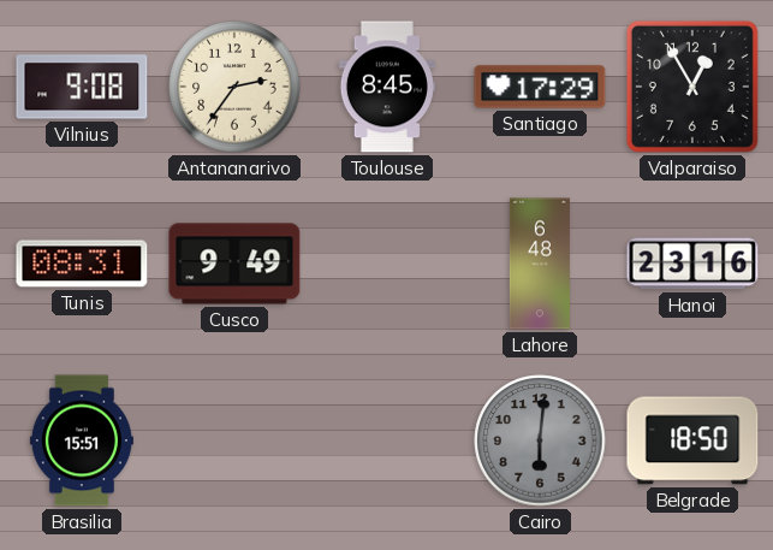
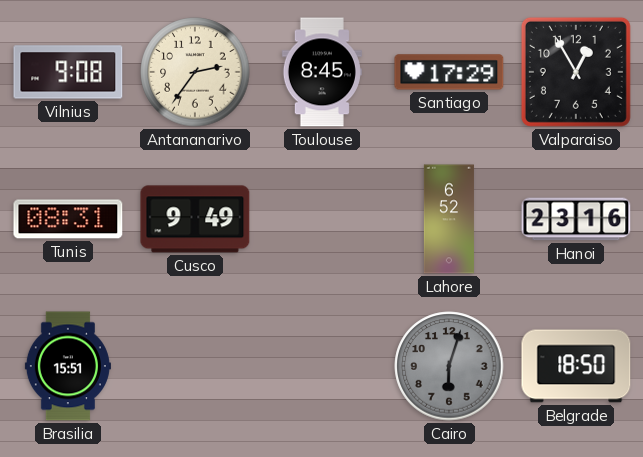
Lahore: 6:48 -> 6:52
Cairo: 6:01 -> 6:03
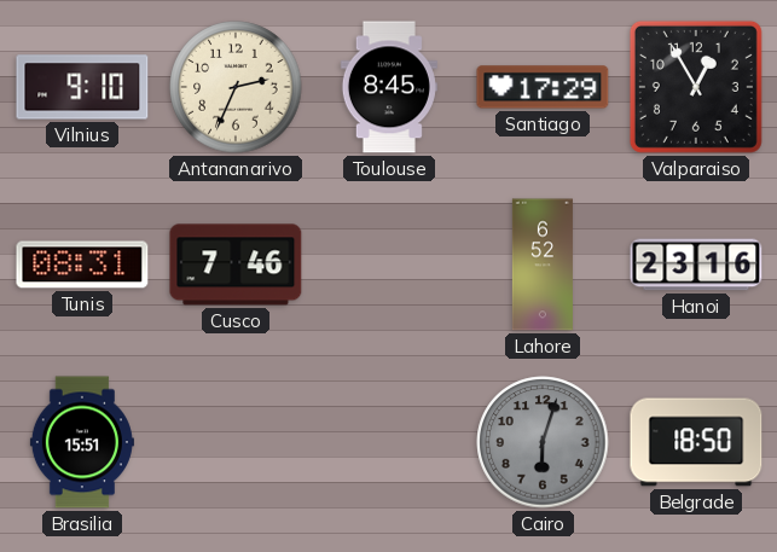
Vilnius: 9:08 -> 9:10
Antananarivo: 2:36 -> 2:34
Cusco: 9:49 -> 7:46
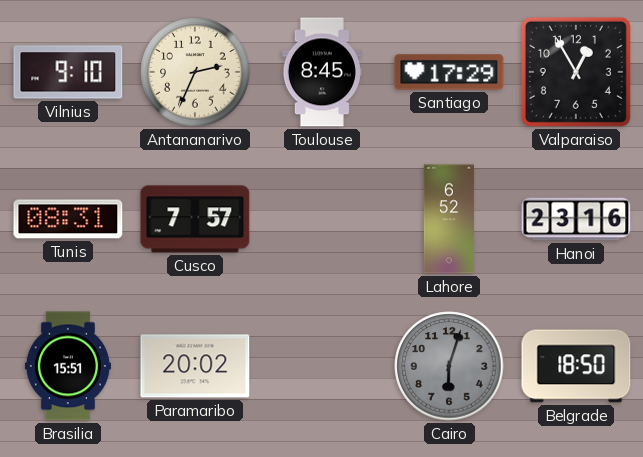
Cusco: 7:46 -> 7:57
Paramaribo: none -> 20:02
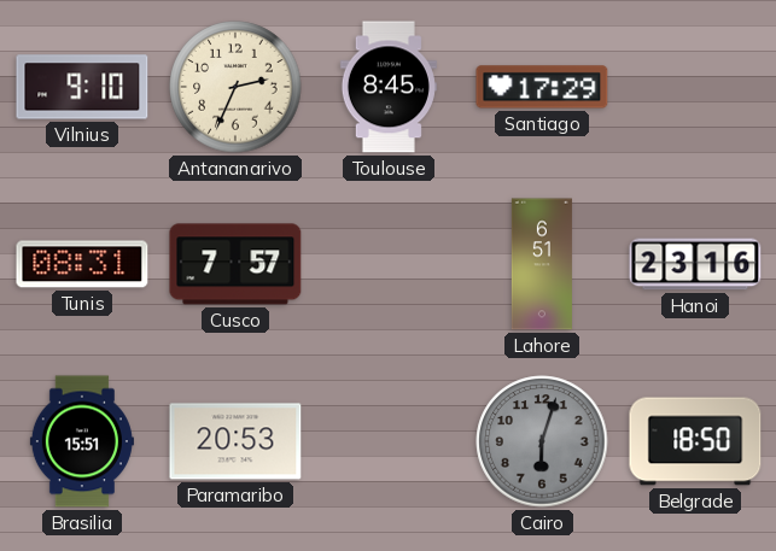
Valparaiso: 12:55 -> none
Lahore: 6:52 -> 6:51
Paramaribo: 20:02 -> 20:53
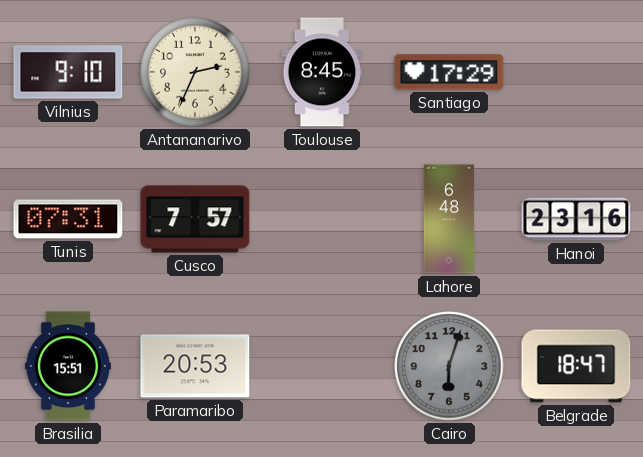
Tunis: 08:31 -> 07:31
Lahore: 6:51 -> 6:48
Belgrade: 18:50 -> 18:47
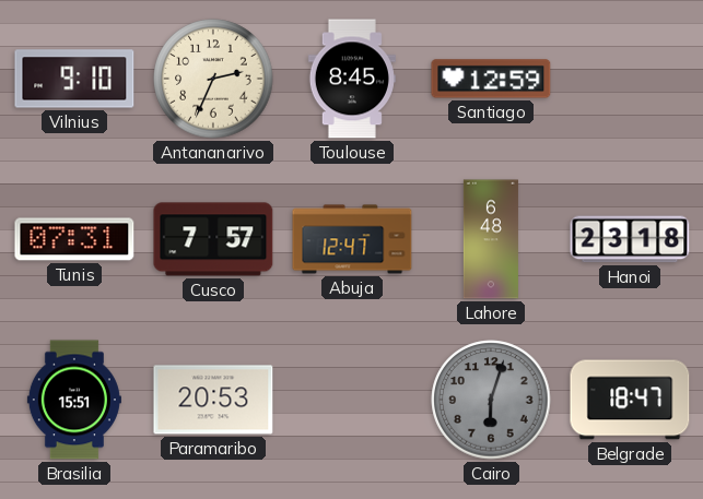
Santiago: 17:29 -> 12:59
Abuja: none -> 12:47
Hanoi: 23:16 -> 23:18
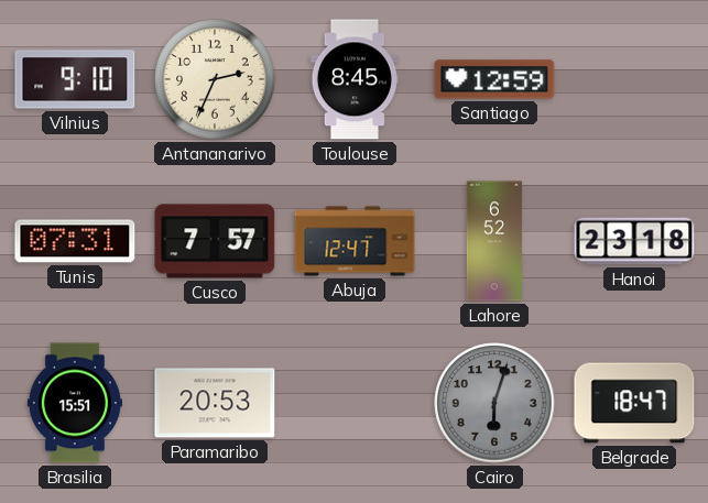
Lahore: 6:48 -> 6:52
